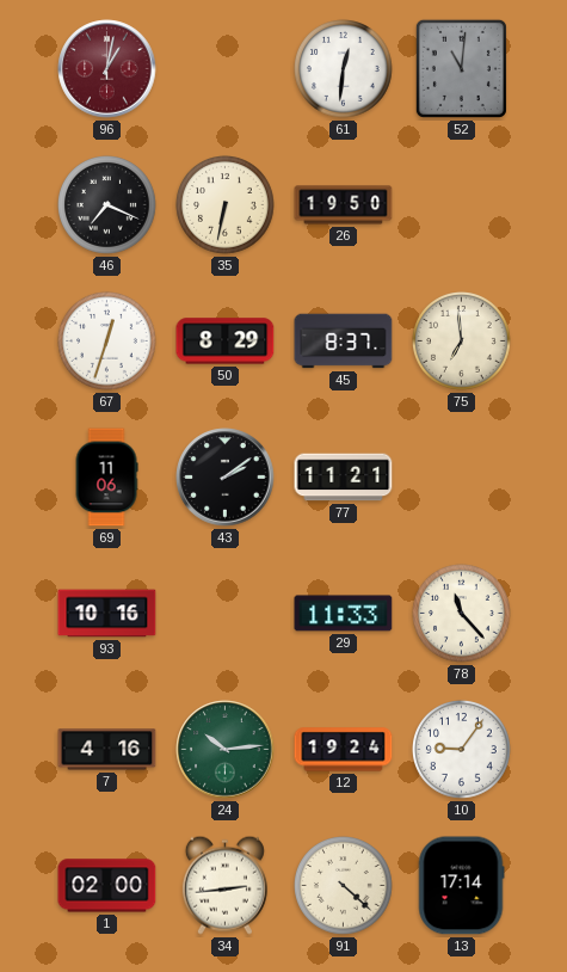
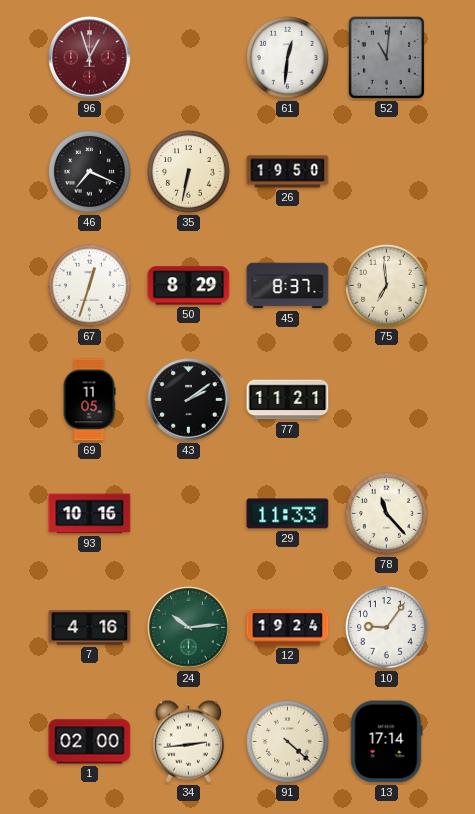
96: 1:02 -> 12:57
69: 11:06 -> 11:05
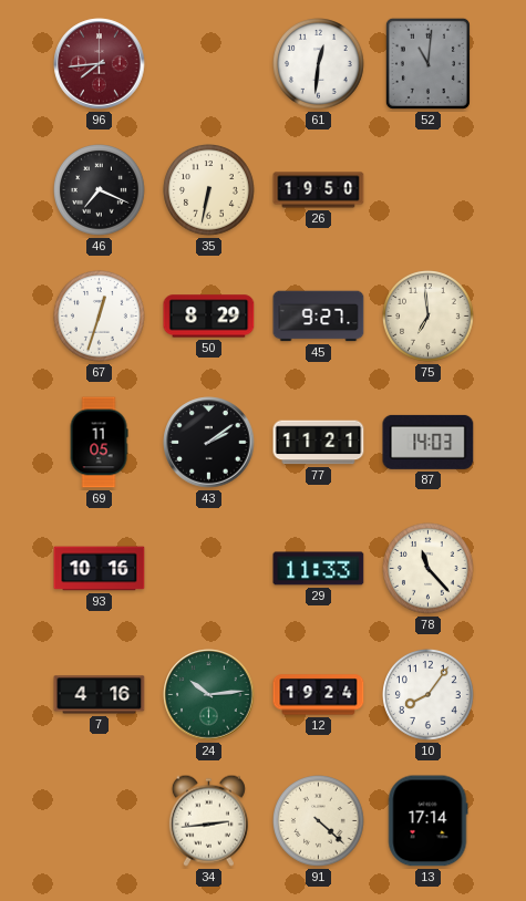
96: 12:57 -> 7:44
45: 8:37 -> 9:27
87: none -> 14:03
10: 9:06 -> 8:06
1: 02:00 -> none
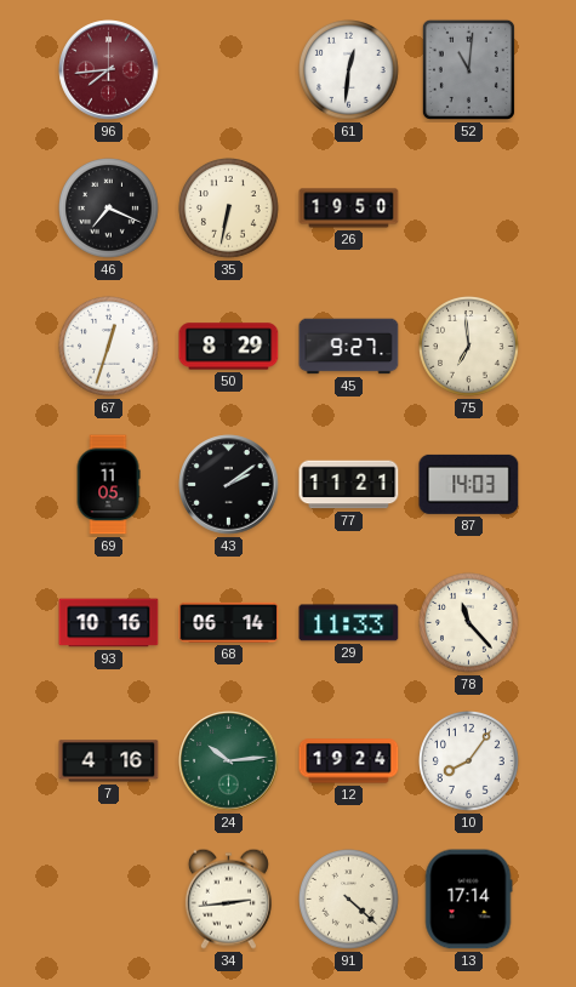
68: none -> 06:14
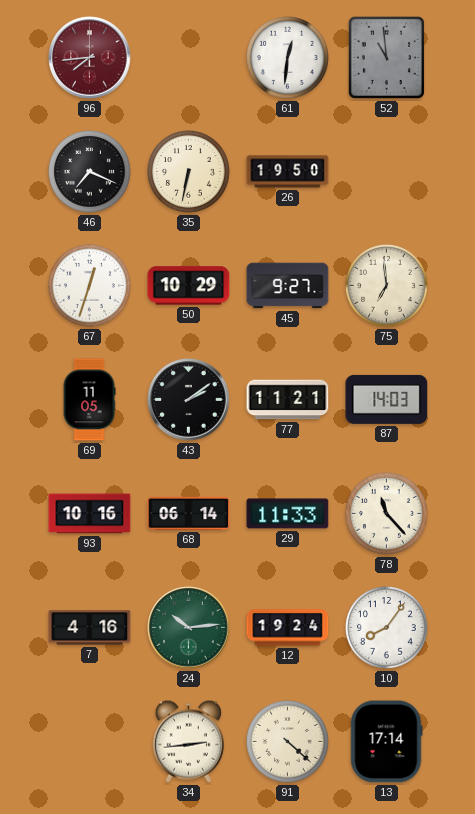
52: 11:01 -> 10:59
50: 8:29 -> 10:29
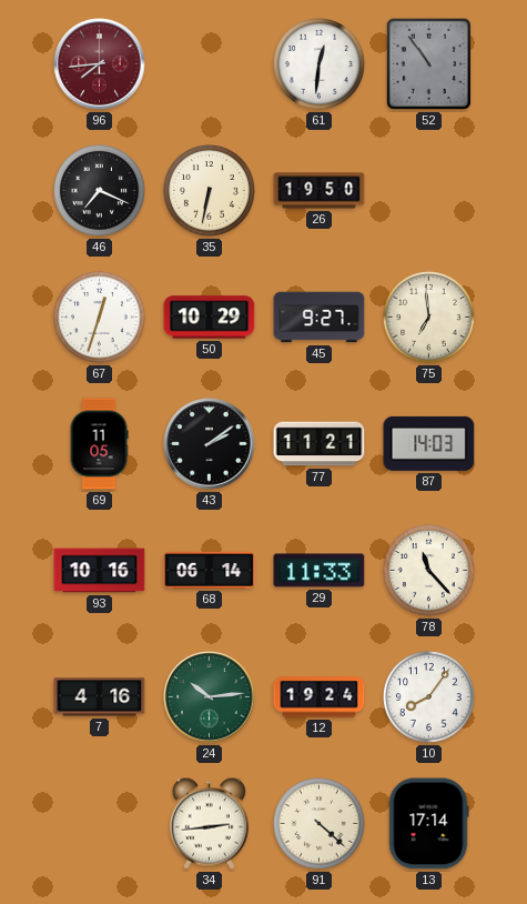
52: 10:59 -> 10:54
